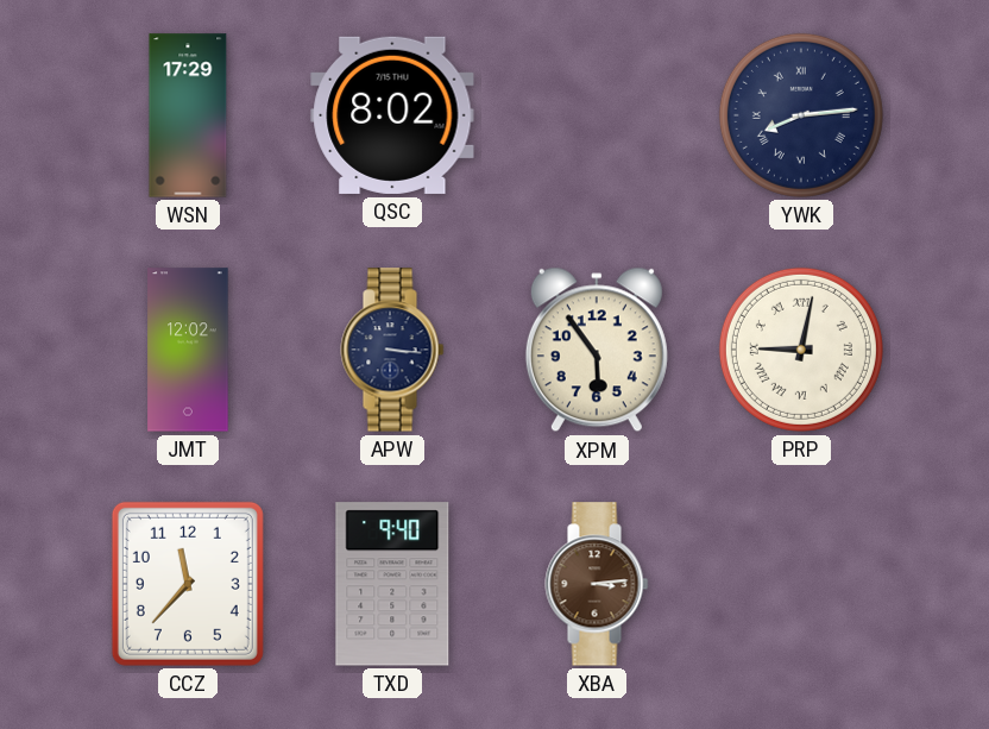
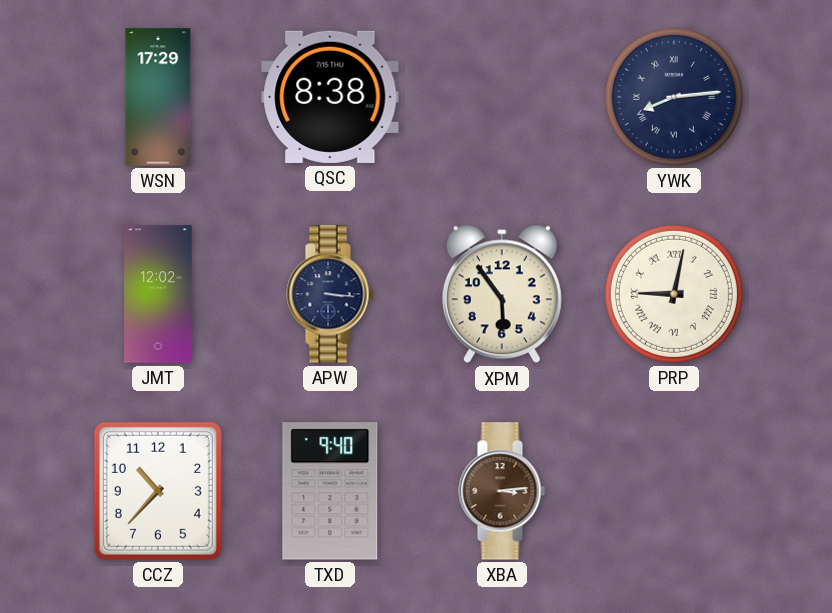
QSC: 8:02 -> 8:38
CCZ: 11:37 -> 10:37
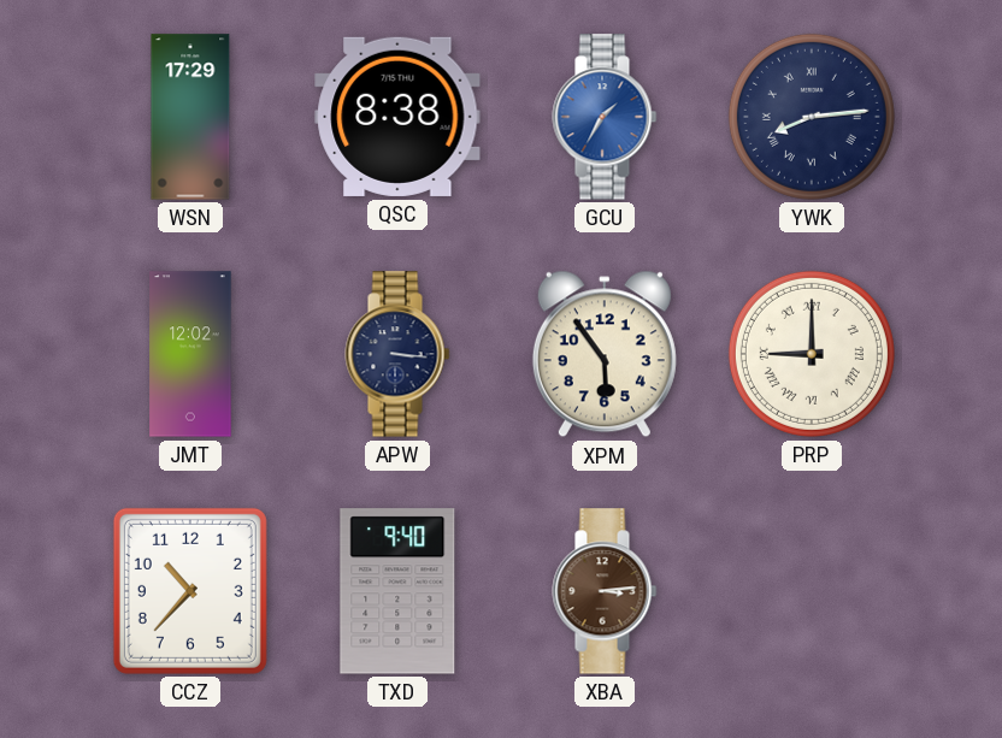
GCU: none -> 1:35
PRP: 9:02 -> 9:00
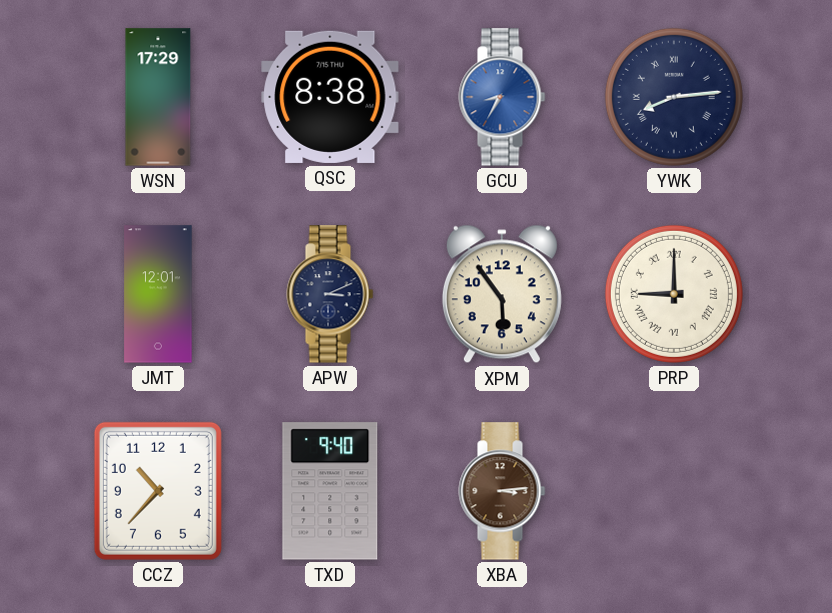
GCU: 1:35 -> 8:35
JMT: 12:02 -> 12:01
APW: 3:16 -> 3:11
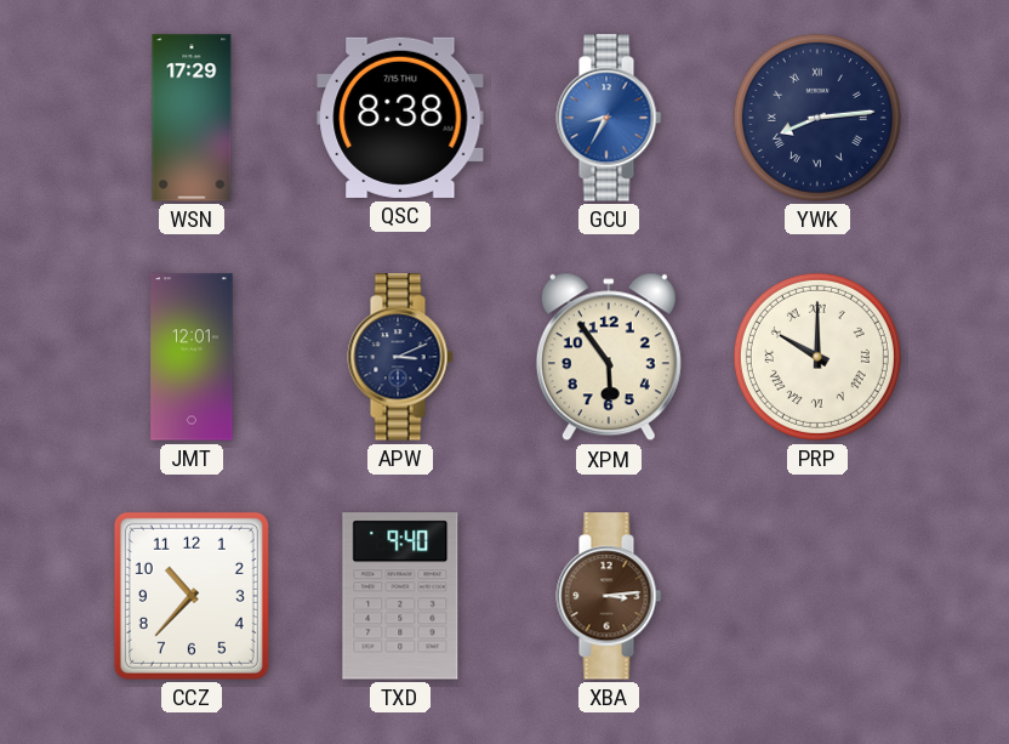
PRP: 9:00 -> 10:00
